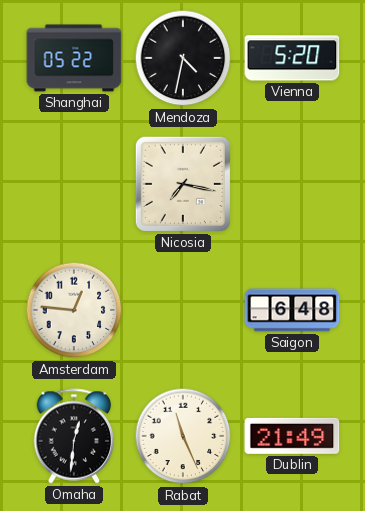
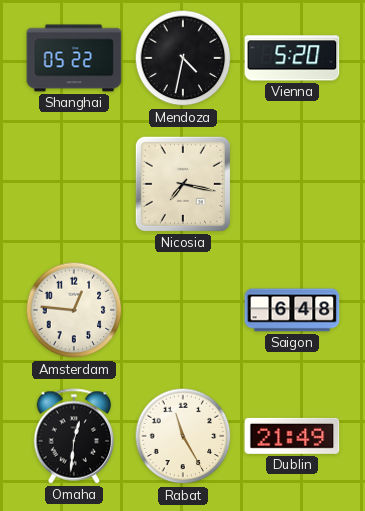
Rabat: 11:26 -> 11:25
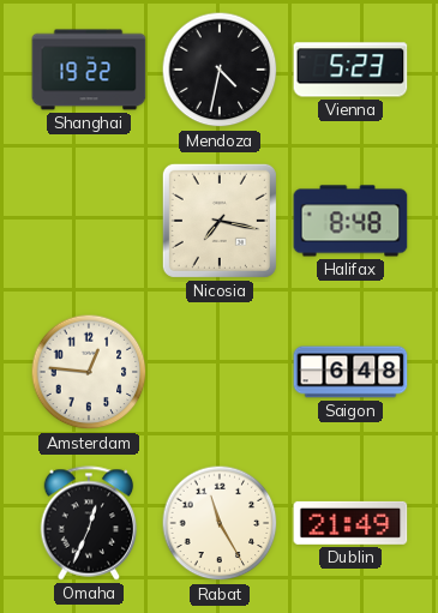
Shanghai: 05:22 -> 19:22
Vienna: 5:20 -> 5:23
Halifax: none -> 8:48
Omaha: 12:31 -> 12:34
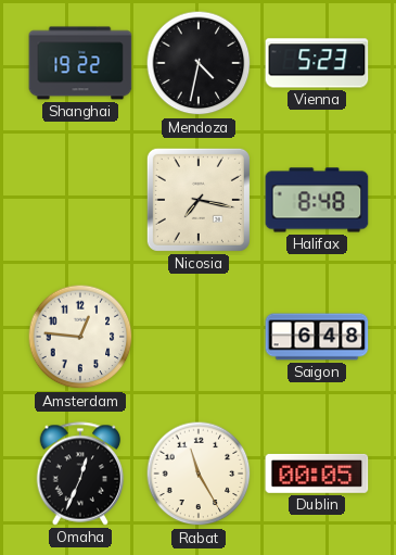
Dublin: 21:49 -> 00:05
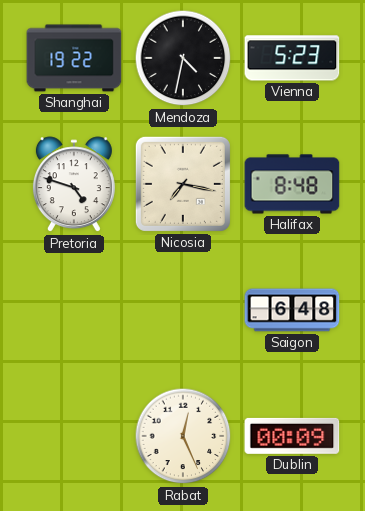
Pretoria: none -> 4:48
Amsterdam: 12:46 -> none
Omaha: 12:34 -> none
Rabat: 11:25 -> 12:26
Dublin: 00:05 -> 00:09
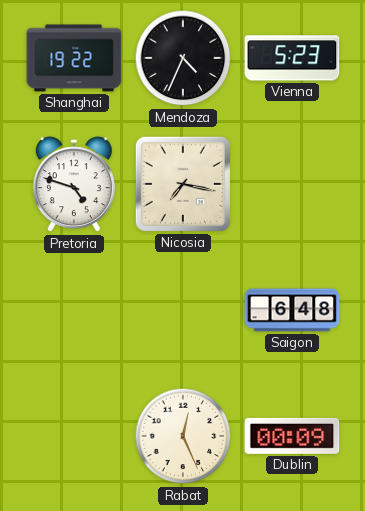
Mendoza: 4:32 -> 4:34
Halifax: 8:48 -> none
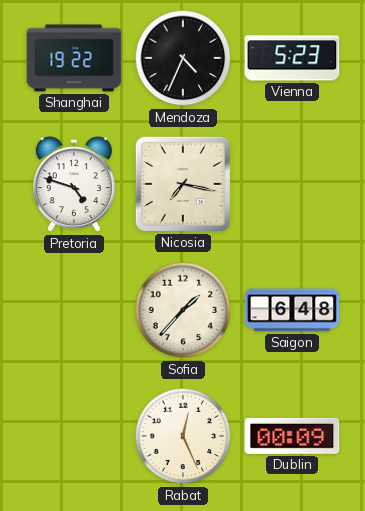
Sofia: none -> 1:37
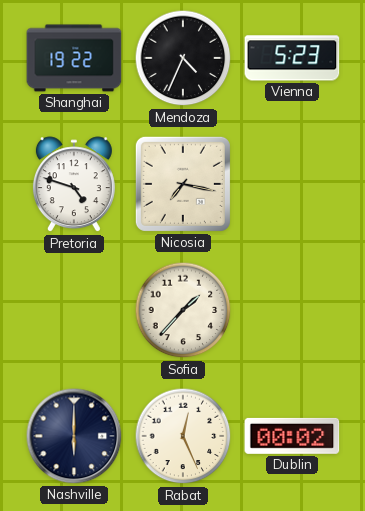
Saigon: 6:48 -> none
Nashville: none -> 6:00
Dublin: 00:09 -> 00:02
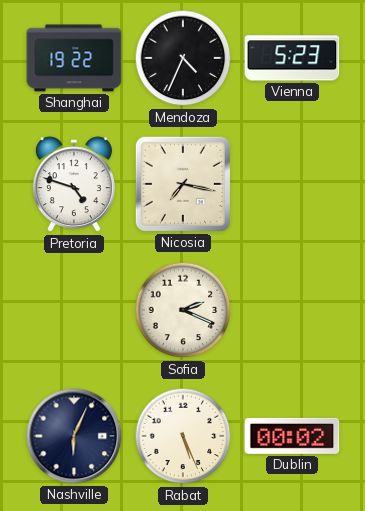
Sofia: 1:37 -> 2:19
Nashville: 6:00 -> 6:04
Rabat: 12:26 -> 5:26
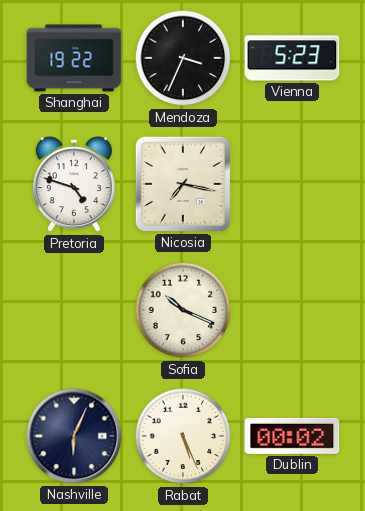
Mendoza: 4:34 -> 3:34
Sofia: 2:19 -> 10:19
